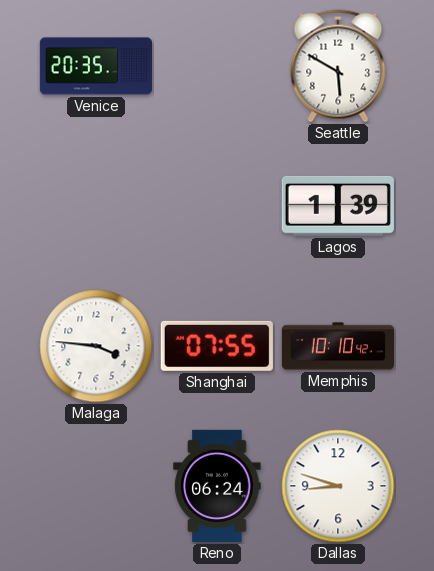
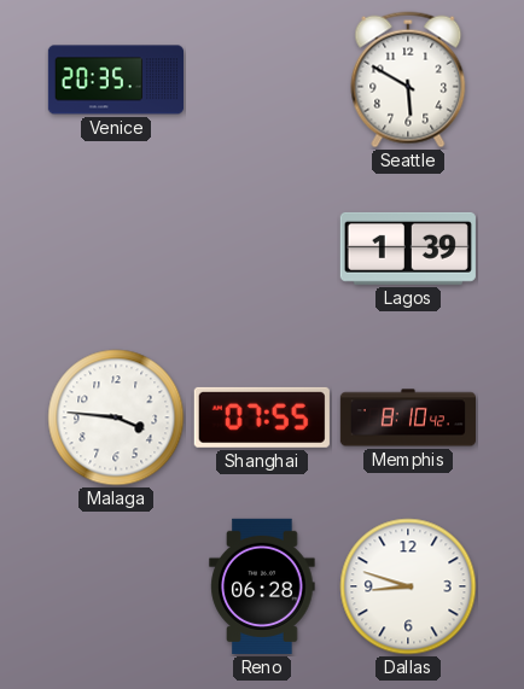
Memphis: 10:10 -> 8:10
Reno: 06:24 -> 06:28
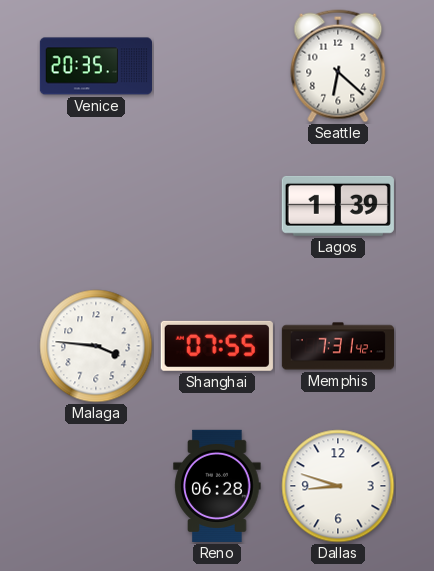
Seattle: 5:50 -> 6:22
Memphis: 8:10 -> 7:31
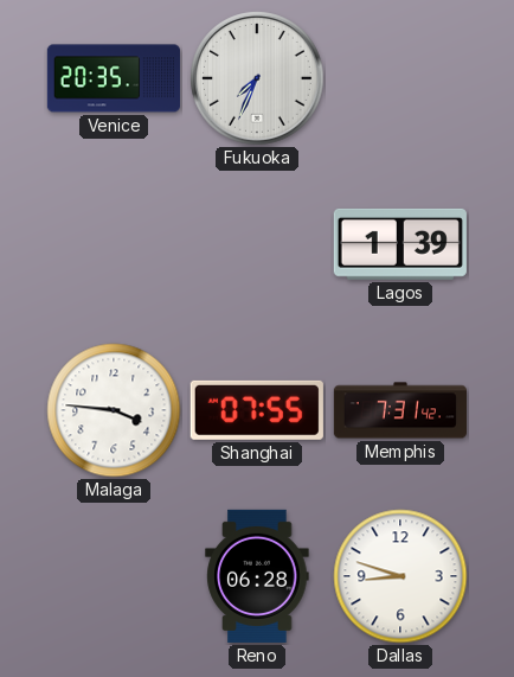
Fukuoka: none -> 7:34
Seattle: 6:22 -> none
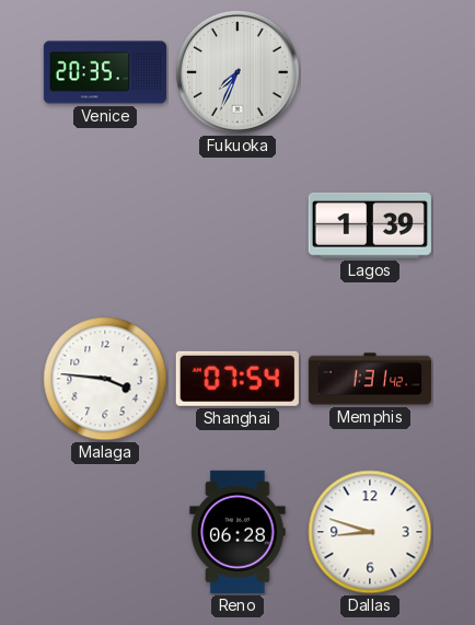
Shanghai: 07:55 -> 07:54
Memphis: 7:31 -> 1:31
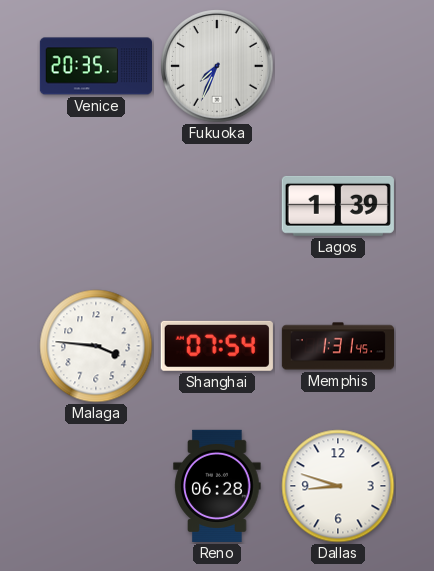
Memphis: 1:31:42 -> 1:31:45
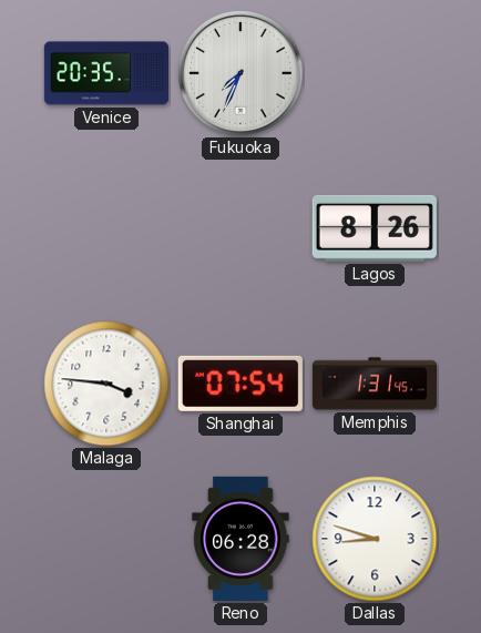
Lagos: 1:39 -> 8:26
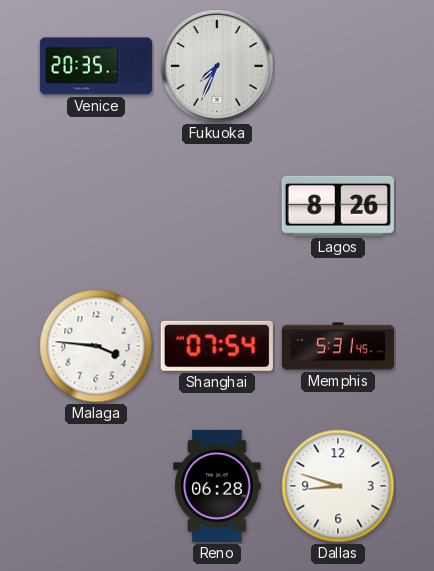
Memphis: 1:31 -> 5:31
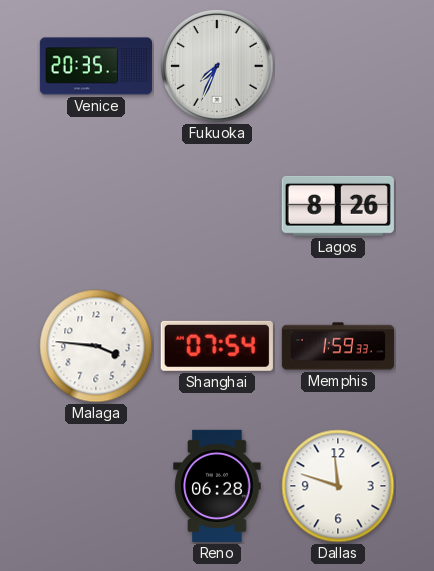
Memphis: 5:31 -> 1:59
Dallas: 8:48 -> 11:48
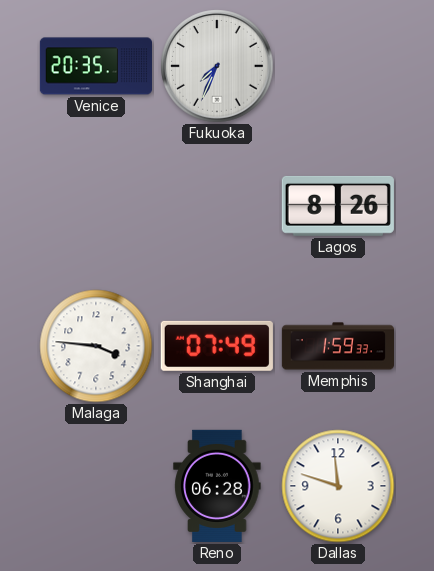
Shanghai: 07:54 -> 07:49
